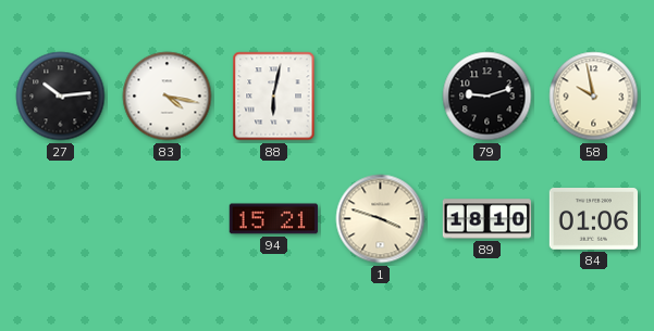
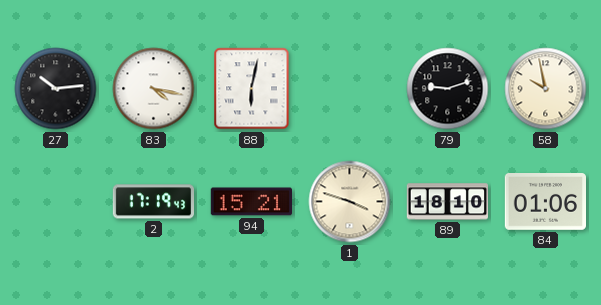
2: none -> 17:19
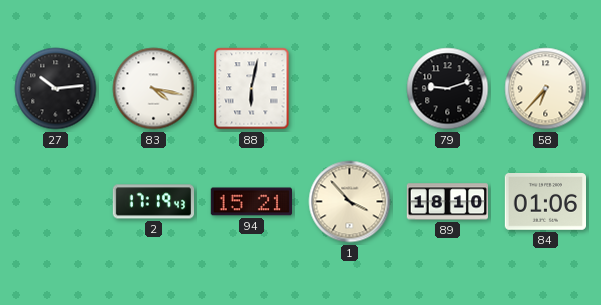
58: 9:58 -> 6:37
1: 3:48 -> 3:53
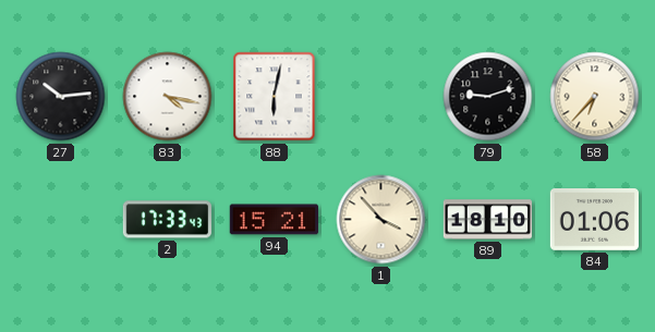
2: 17:19 -> 17:33
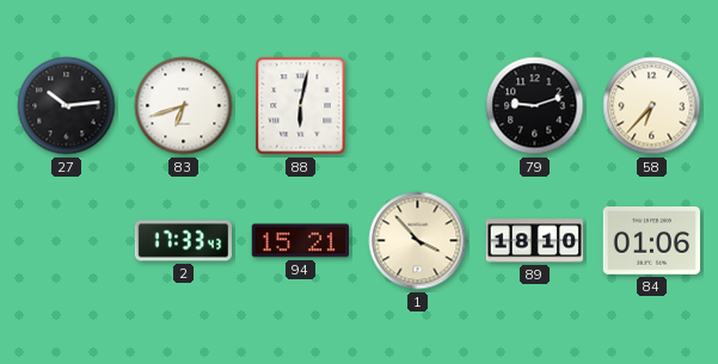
83: 4:17 -> 6:42
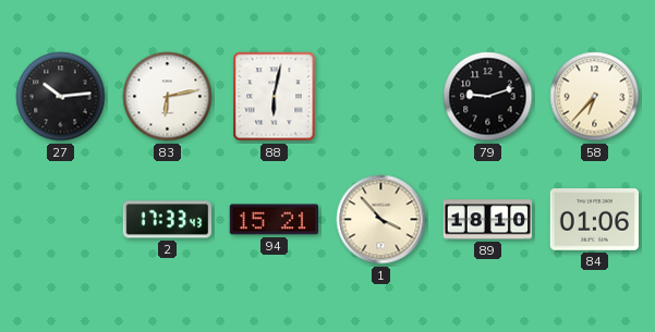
83: 6:42 -> 6:13
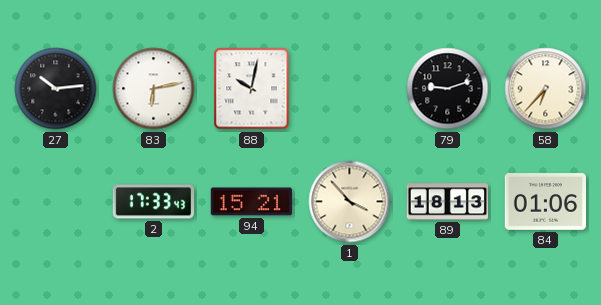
88: 6:02 -> 10:02
89: 18:10 -> 18:13
